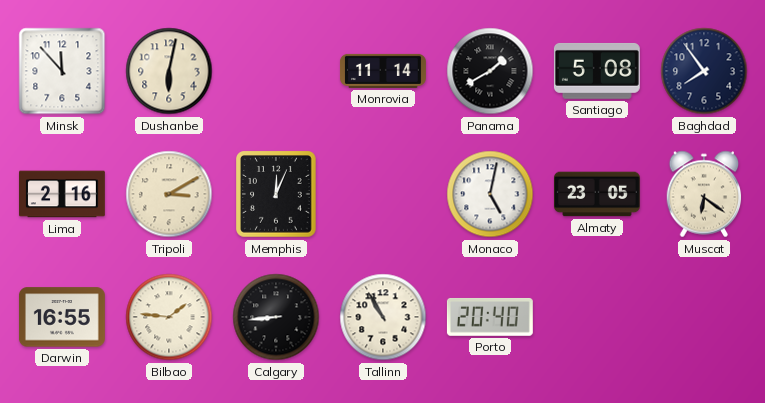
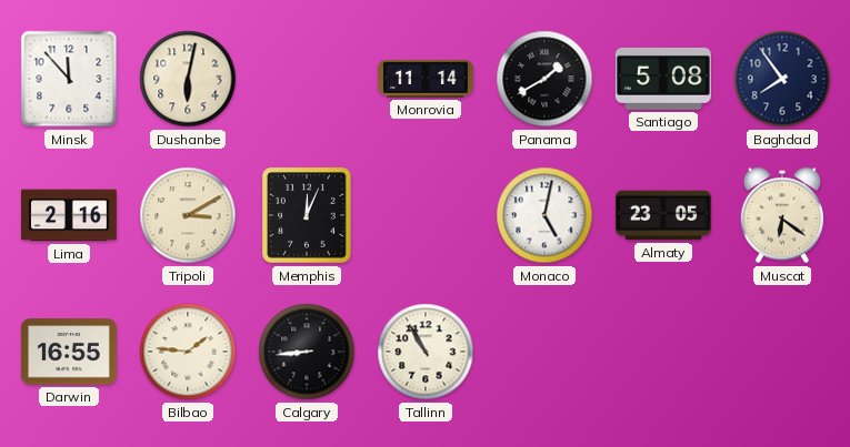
Porto: 20:40 -> none
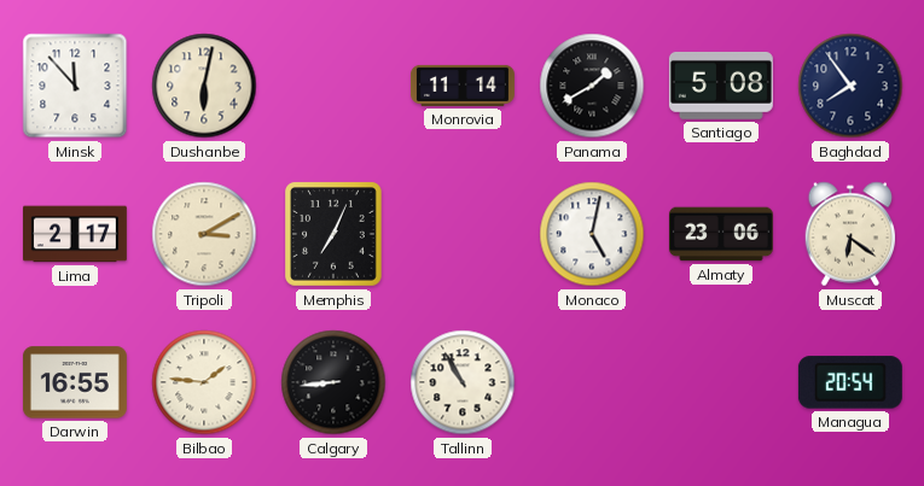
Lima: 2:16 -> 2:17
Memphis: 12:04 -> 7:04
Almaty: 23:05 -> 23:06
Managua: none -> 20:54
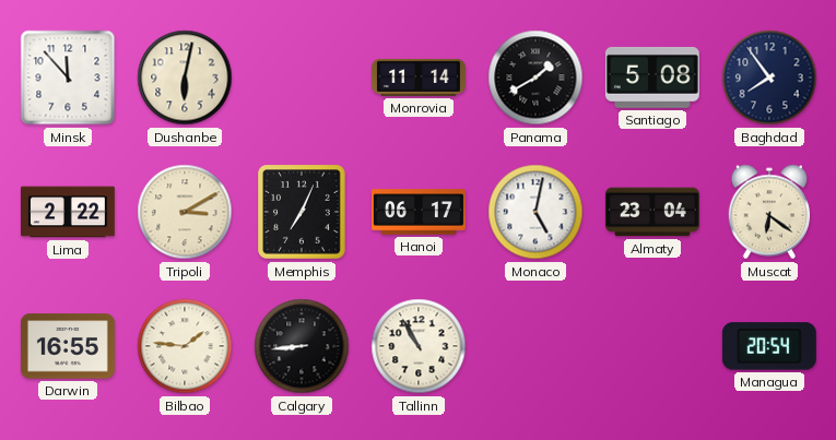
Lima: 2:17 -> 2:22
Hanoi: none -> 06:17
Almaty: 23:06 -> 23:04
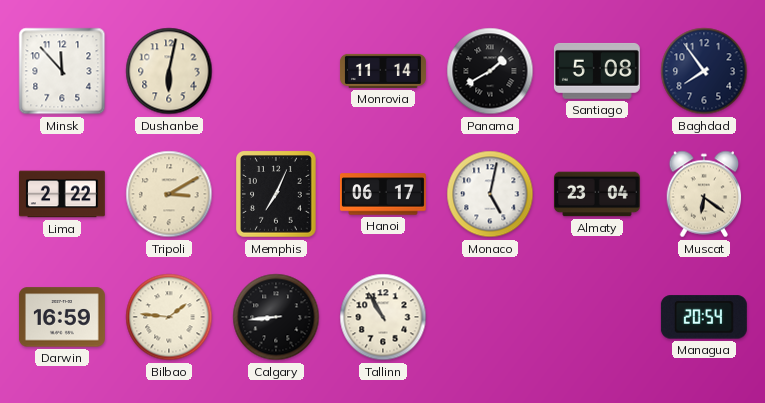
Darwin: 16:55 -> 16:59
